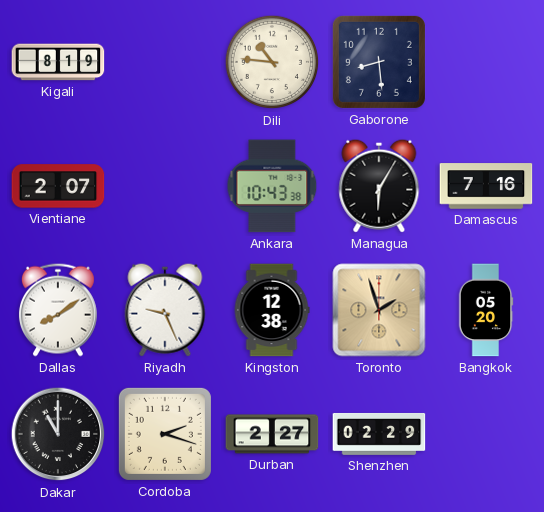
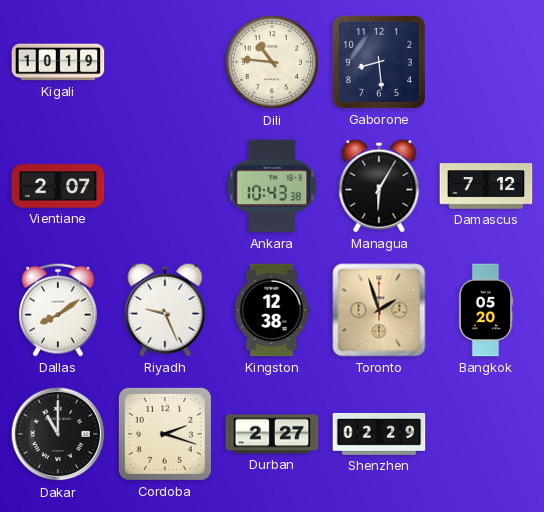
Kigali: 8:19 -> 10:19
Damascus: 7:16 -> 7:12
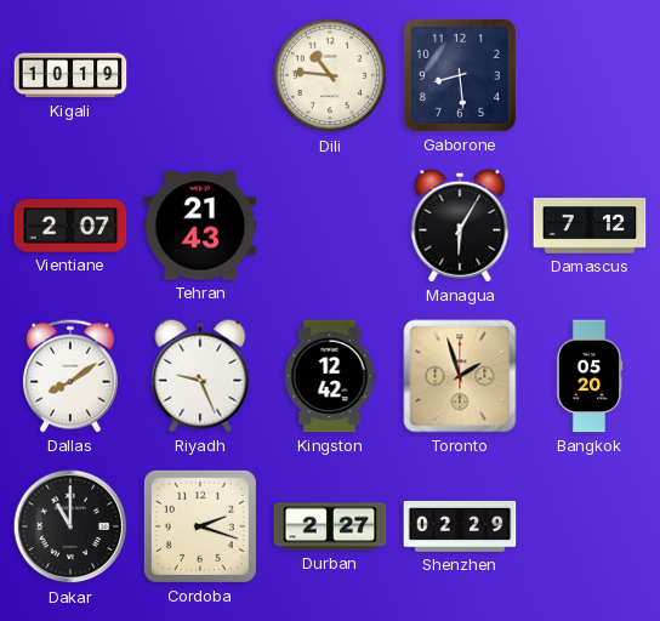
Tehran: none -> 21:43
Ankara: 10:43 -> none
Kingston: 12:38 -> 12:42
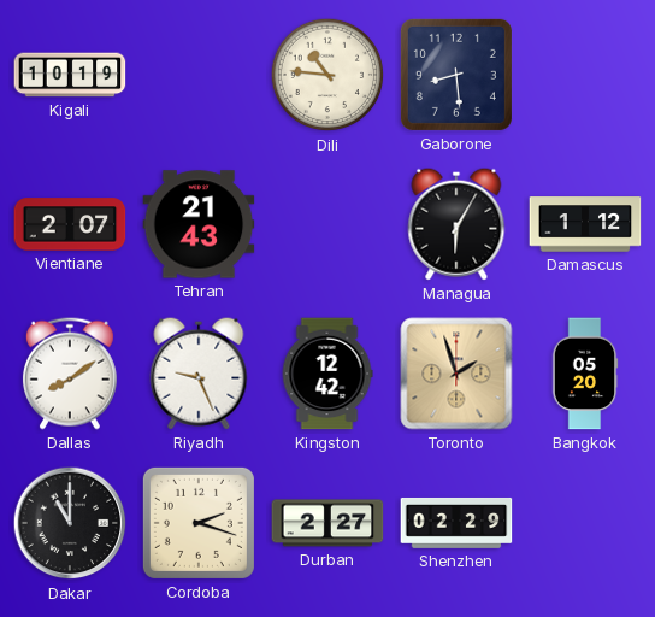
Damascus: 7:12 -> 1:12
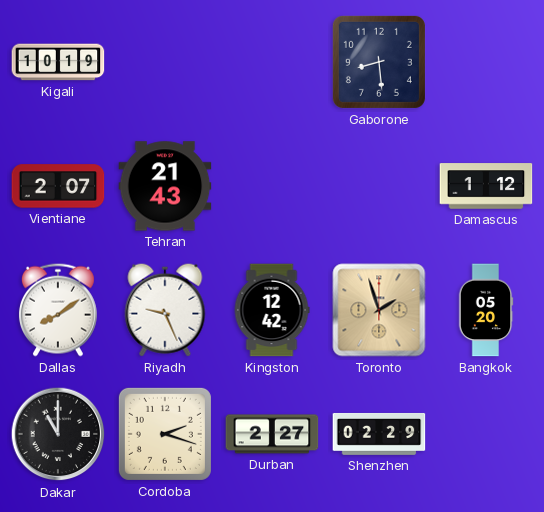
Dili: 10:46 -> none
Managua: 6:05 -> none
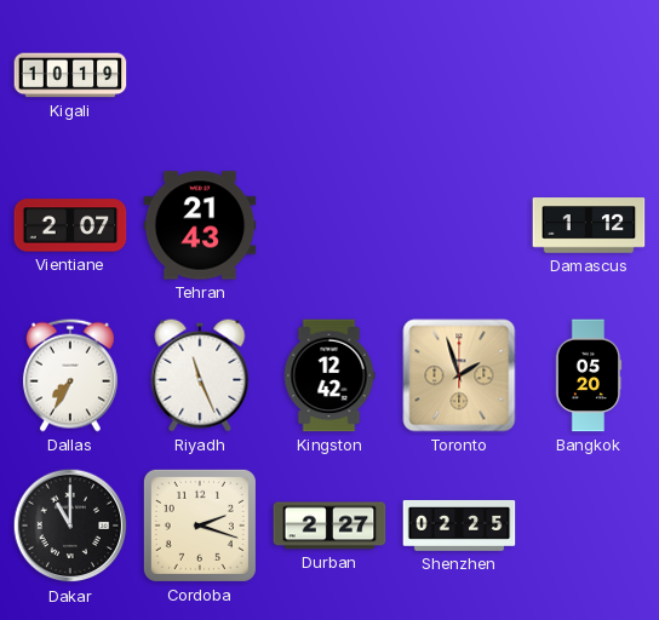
Gaborone: 8:29 -> none
Dallas: 8:09 -> 7:35
Riyadh: 9:26 -> 11:26
Shenzhen: 02:29 -> 02:25
